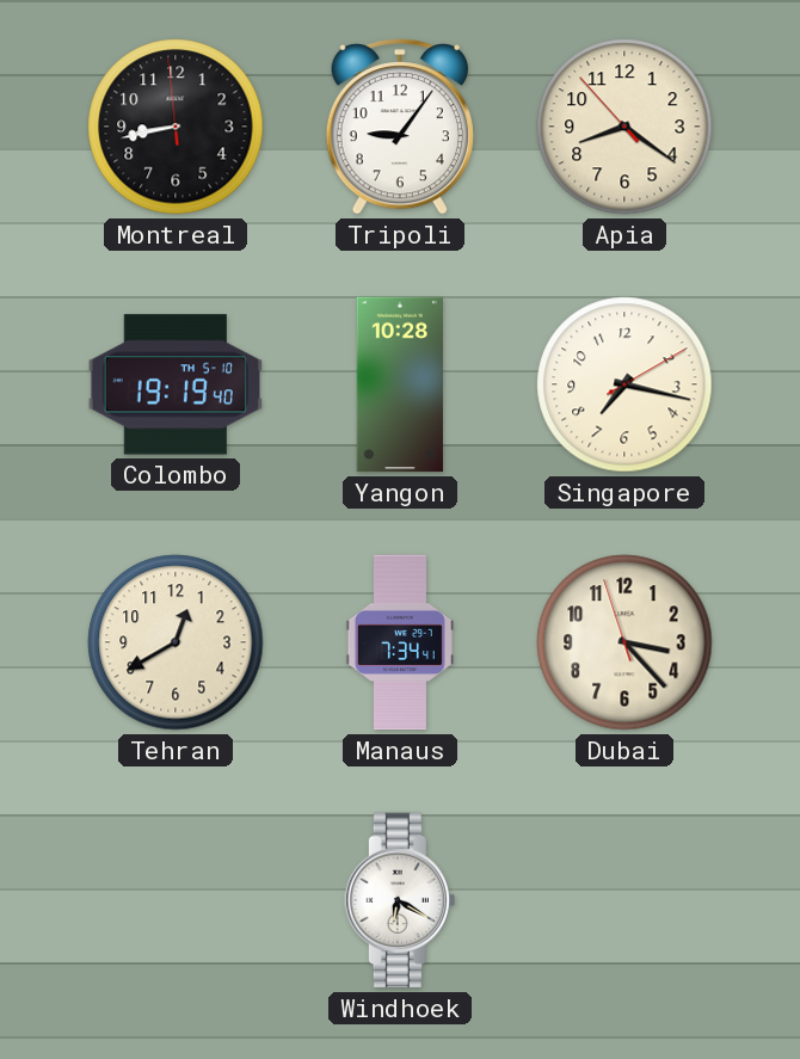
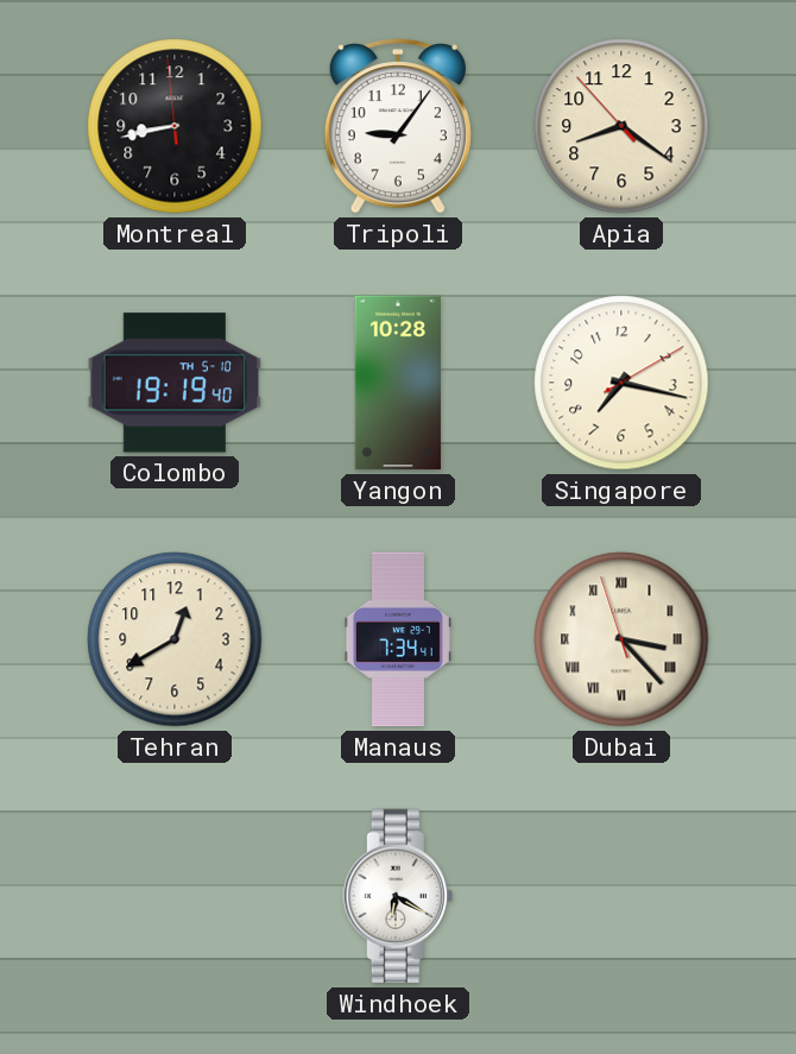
Dubai numerals: Arabic -> Roman
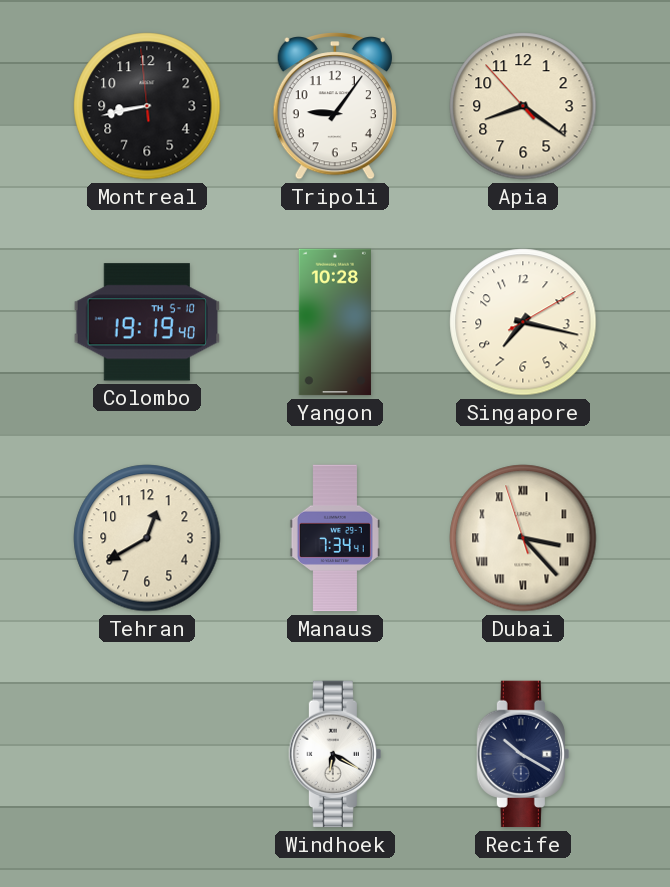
Recife: none -> 10:20
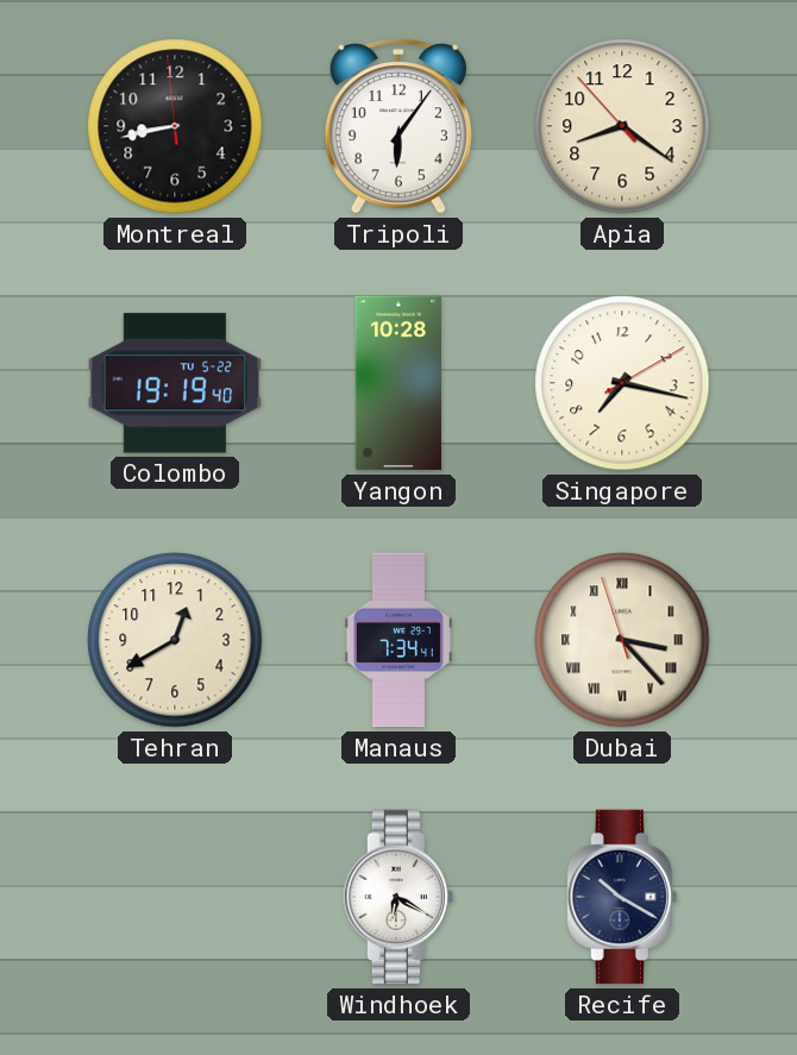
Tripoli: 9:06 -> 6:06
Colombo date: TH 5-10 -> TU 5-22
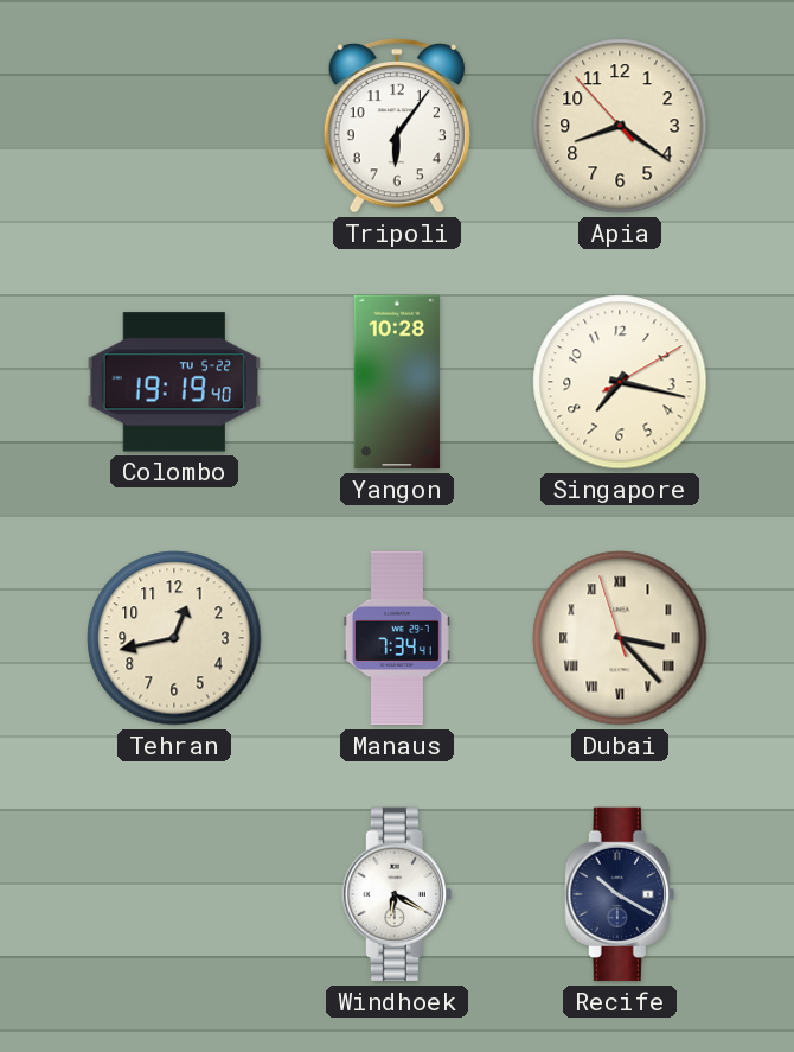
Montreal: 8:42 -> none
Tehran: 12:40 -> 12:43
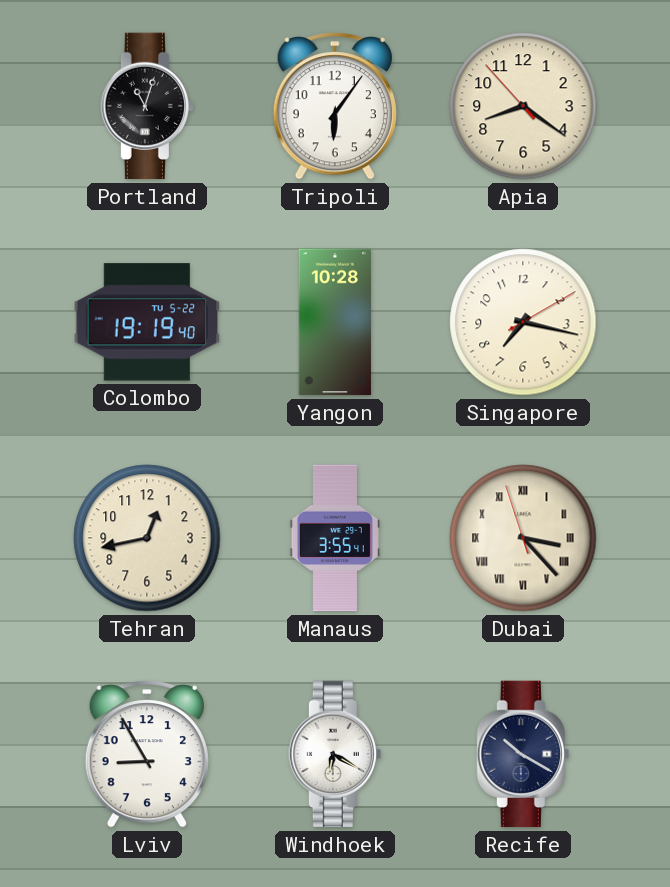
Portland: none -> 11:03
Manaus: 7:34 -> 3:55
Lviv: none -> 8:55
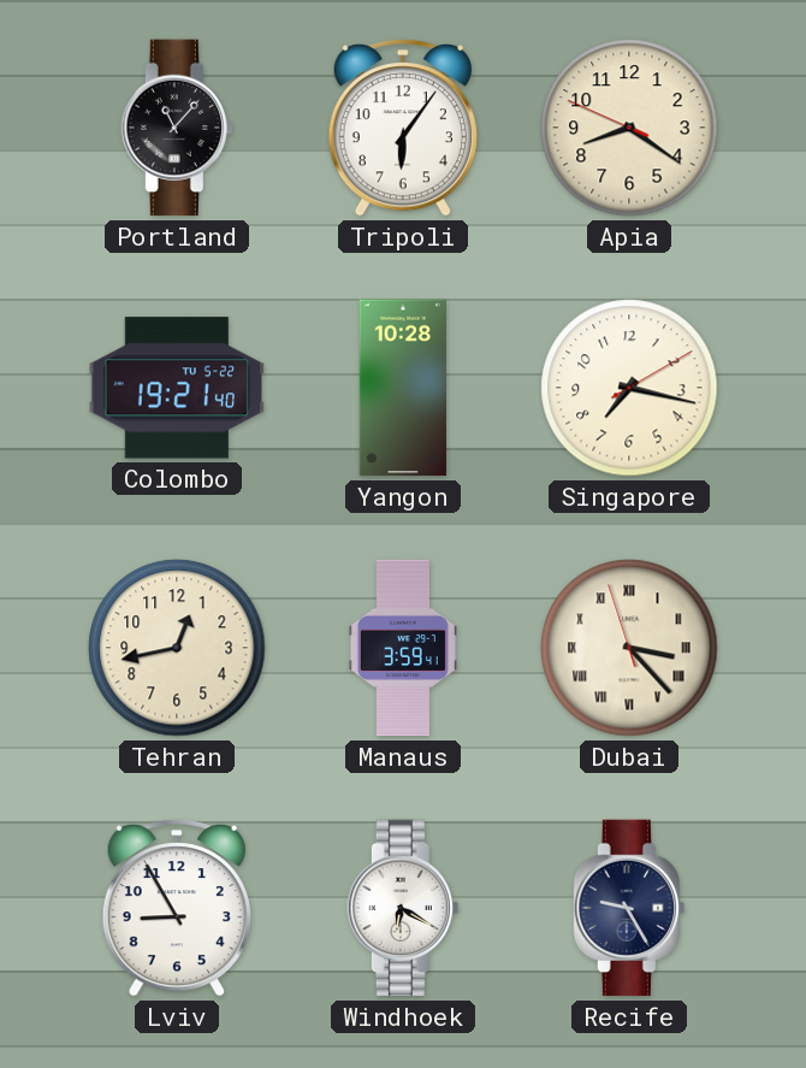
Portland: 11:03 -> 11:07
Apia: 8:20:53 -> 8:20:49
Colombo: 19:19 -> 19:21
Manaus: 3:55 -> 3:59
Recife: 10:20 -> 9:25
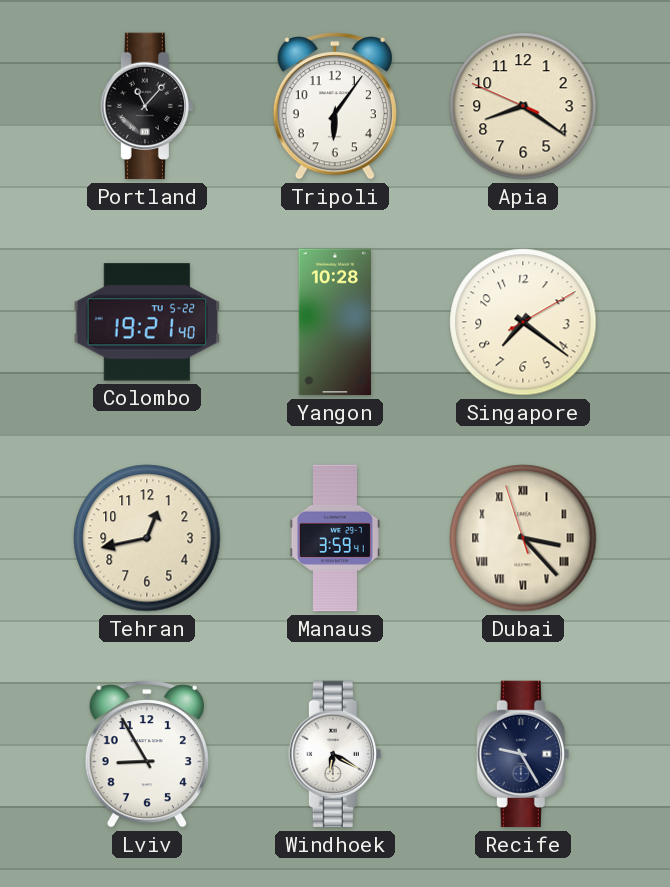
Singapore: 7:17 -> 7:21
